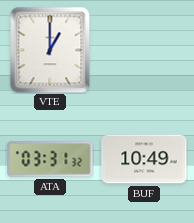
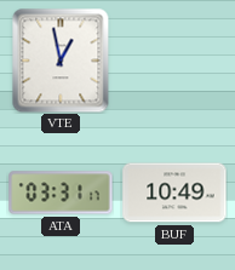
VTE: 1:00 -> 12:58
ATA: 03:31:32 -> 03:31:17
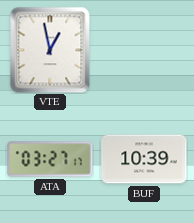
ATA: 03:31 -> 03:27
BUF: 10:49 -> 10:39
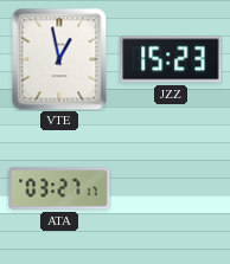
JZZ: none -> 15:23
BUF: 10:39 -> none
